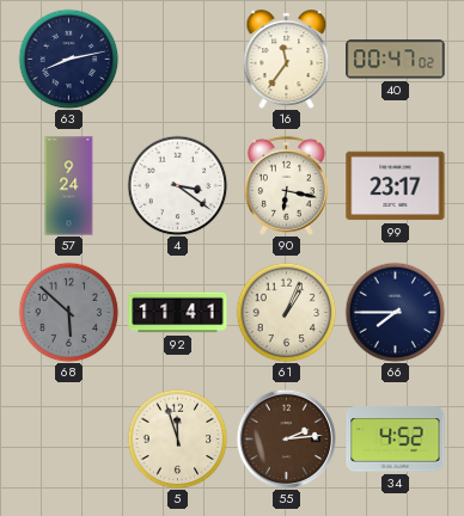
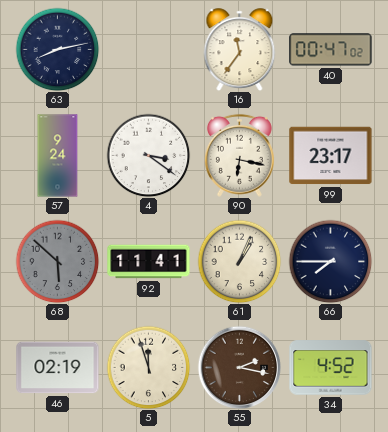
46: none -> 02:19
55: 2:14 -> 2:17
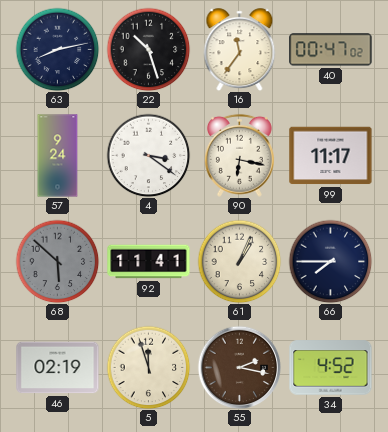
22: none -> 10:27
99: 23:17 -> 11:17
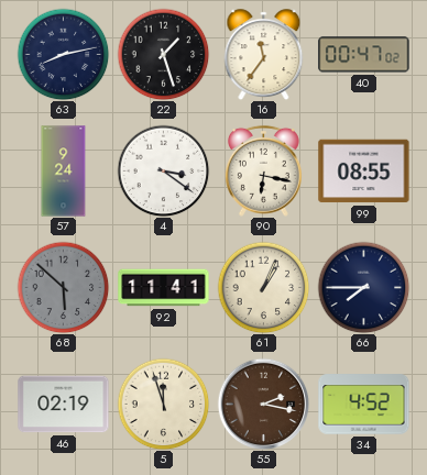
22: 10:27 -> 1:27
99: 11:17 -> 08:55
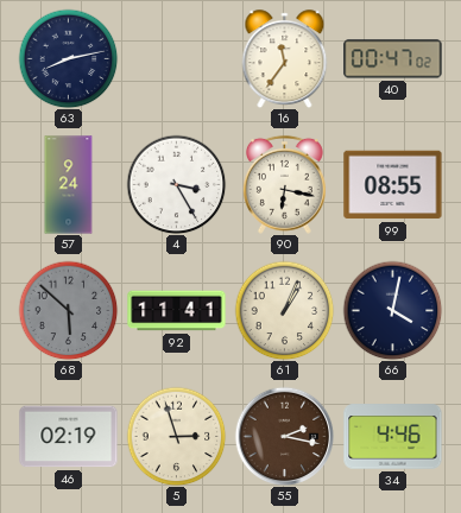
22: 1:27 -> none
4: 3:21 -> 3:25
66: 7:45 -> 4:02
5: 11:57 -> 2:57
34: 4:52 -> 4:46
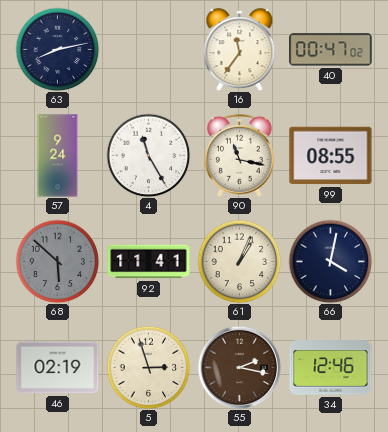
4: 3:25 -> 11:25
90: 6:17 -> 11:17
34: 4:46 -> 12:46
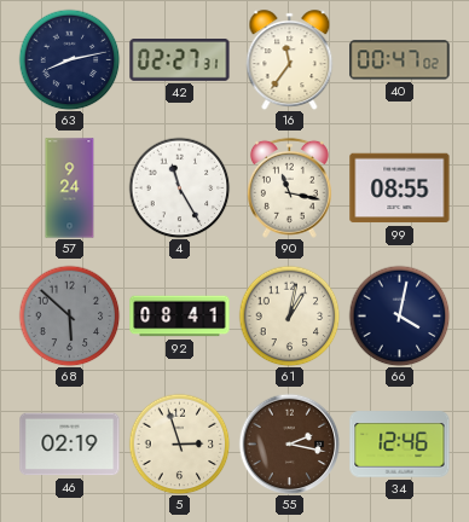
42: none -> 02:27
92: 11:41 -> 08:41
61: 1:04 -> 1:02
